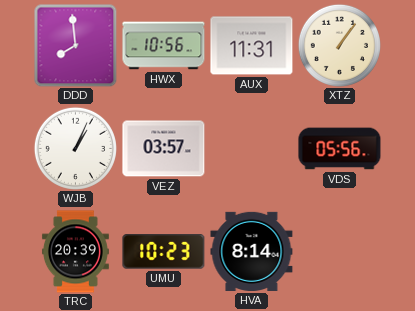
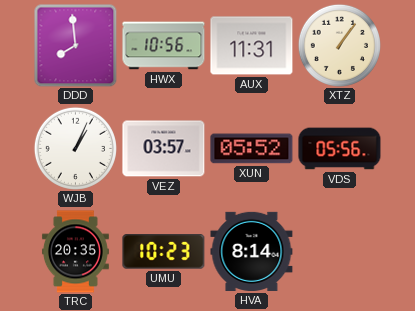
XUN: none -> 05:52
TRC: 20:39 -> 20:35
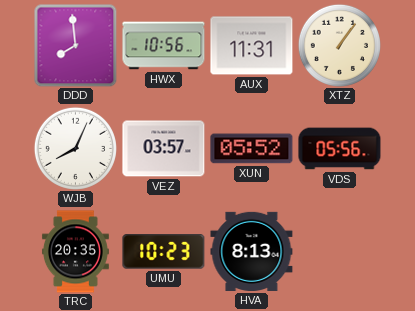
WJB: 1:04 -> 8:04
HVA: 8:14 -> 8:13
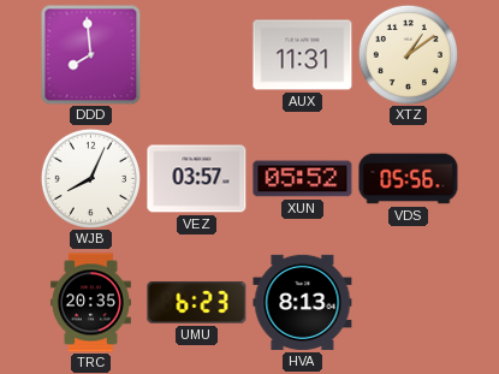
HWX: 10:56 -> none
XTZ: 1:06 -> 1:09
UMU: 10:23 -> 6:23
